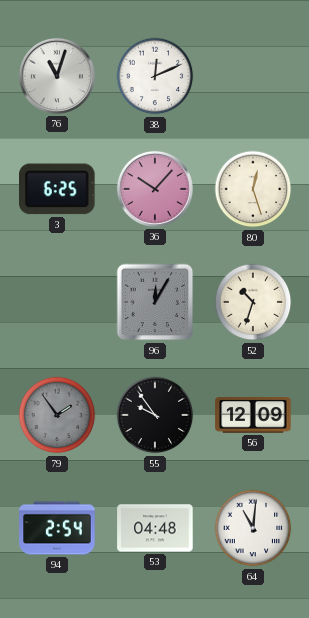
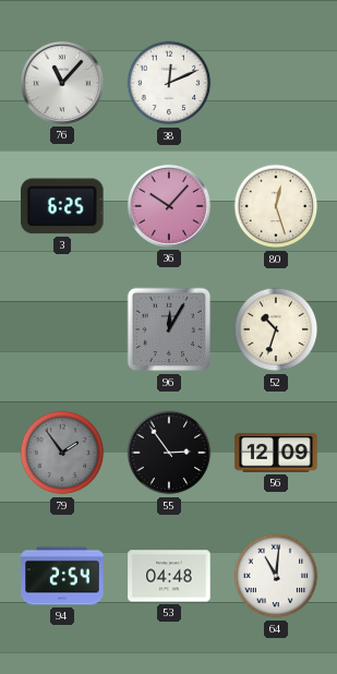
76: 11:03 -> 11:07
55: 9:54 -> 2:54
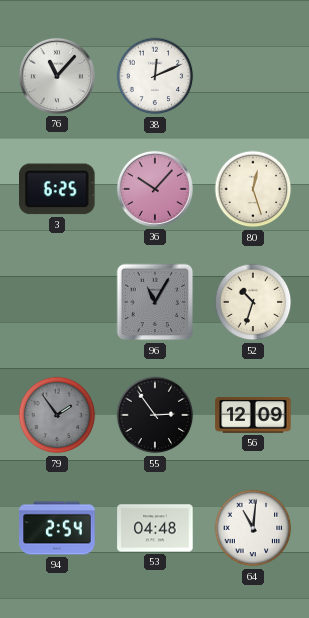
96: 12:05 -> 11:05
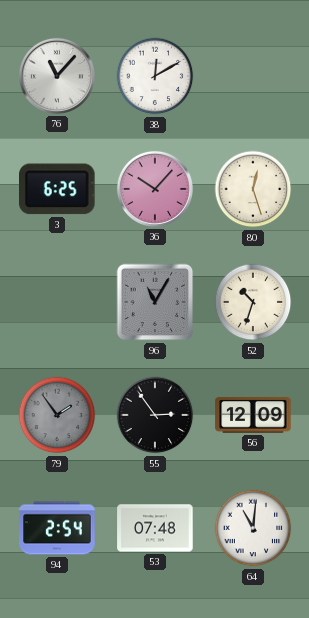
38: 12:11 -> 12:10
53: 04:48 -> 07:48
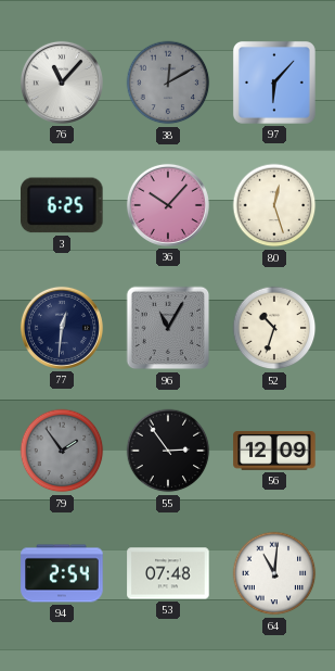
38 dial: white -> grey
97: none -> 6:07
77: none -> 12:31
